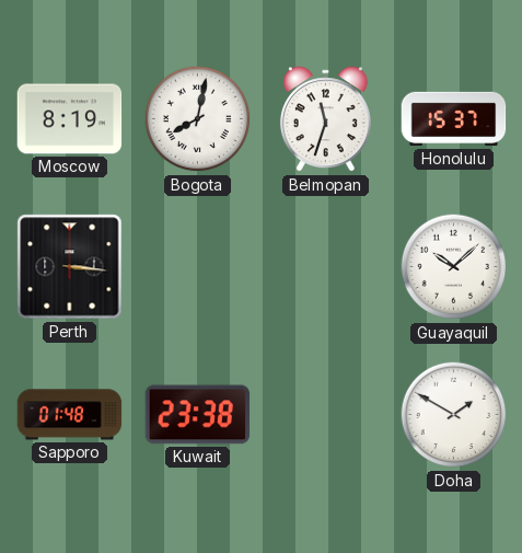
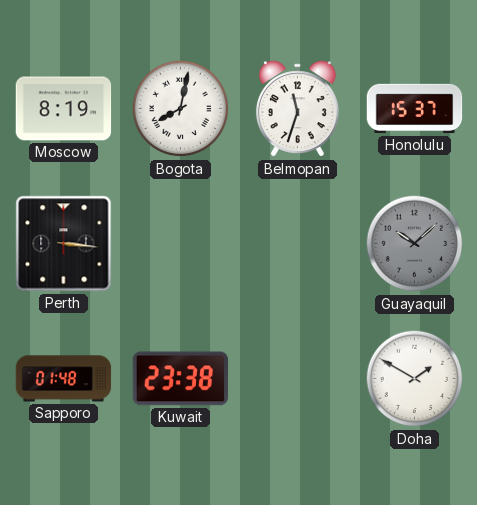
Guayaquil dial: white -> grey
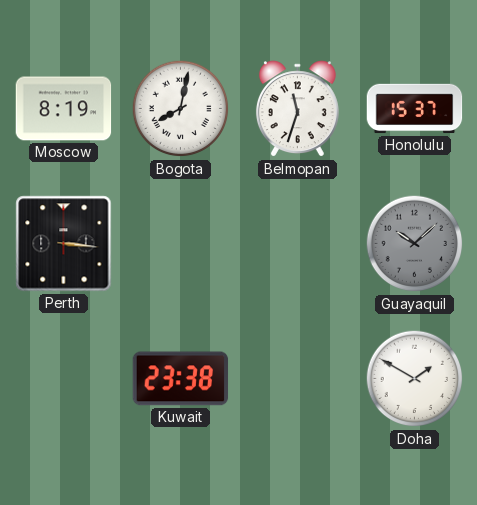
Sapporo: 01:48 -> none
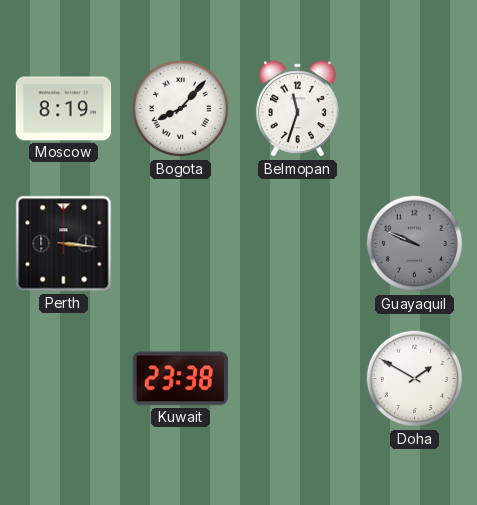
Bogota: 8:02 -> 8:07
Honolulu: 15:37 -> none
Guayaquil: 10:08 -> 9:49
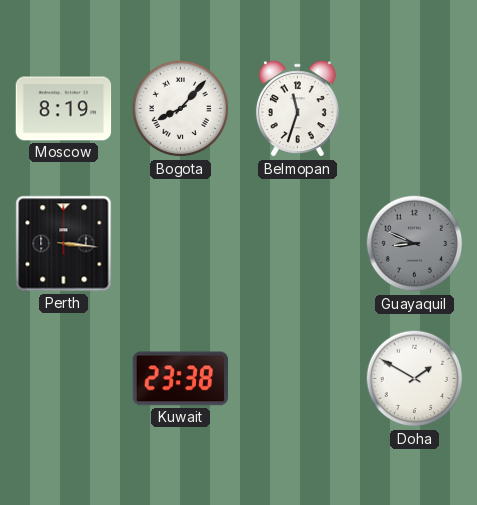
Guayaquil: 9:49 -> 8:49
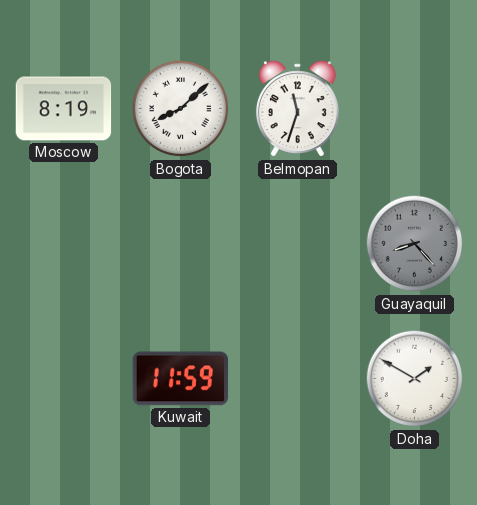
Bogota: 8:07 -> 8:08
Perth: 3:16 -> none
Guayaquil: 8:49 -> 8:23
Kuwait: 23:38 -> 11:59
